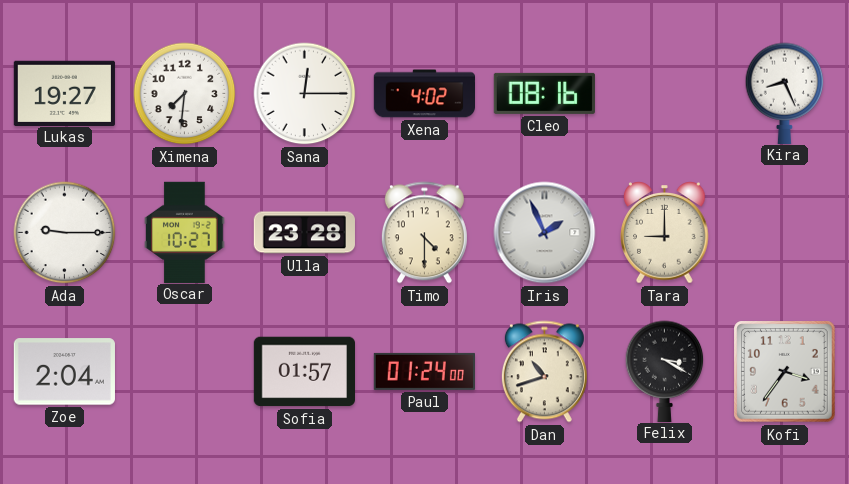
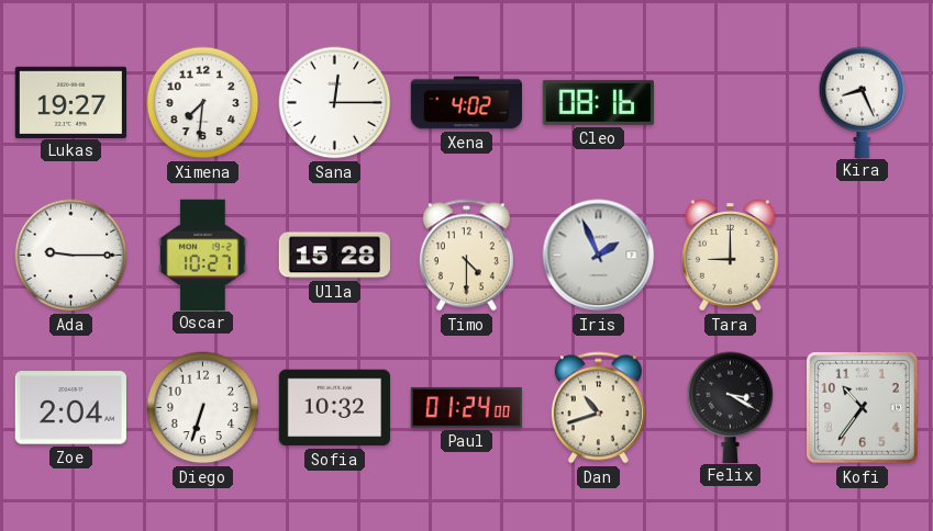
Ulla: 23:28 -> 15:28
Diego: none -> 6:33
Sofia: 01:57 -> 10:32
Kofi: 3:36 -> 10:36
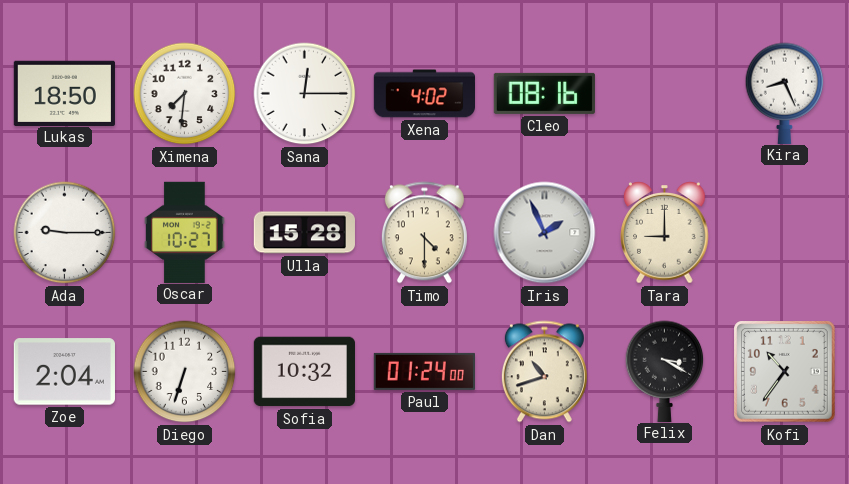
Lukas: 19:27 -> 18:50
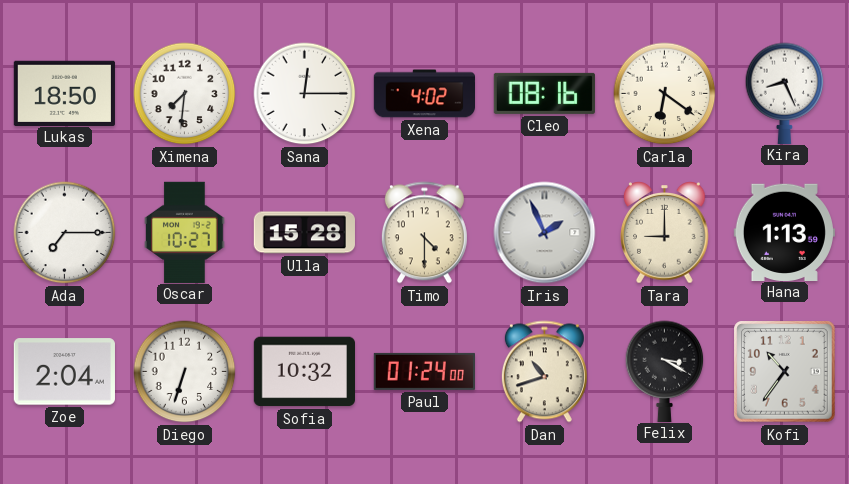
Carla: none -> 6:21
Ada: 9:15 -> 7:15
Hana: none -> 1:13
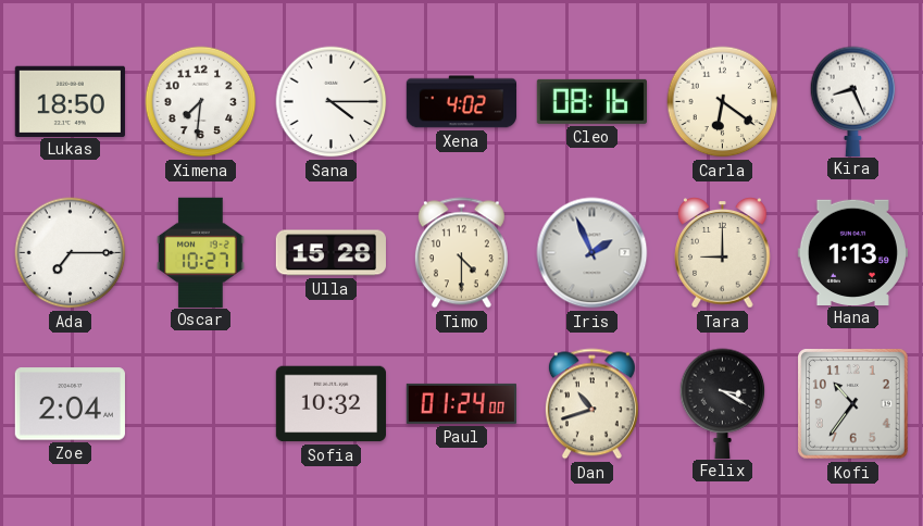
Sana: 12:15 -> 4:15
Diego: 6:33 -> none
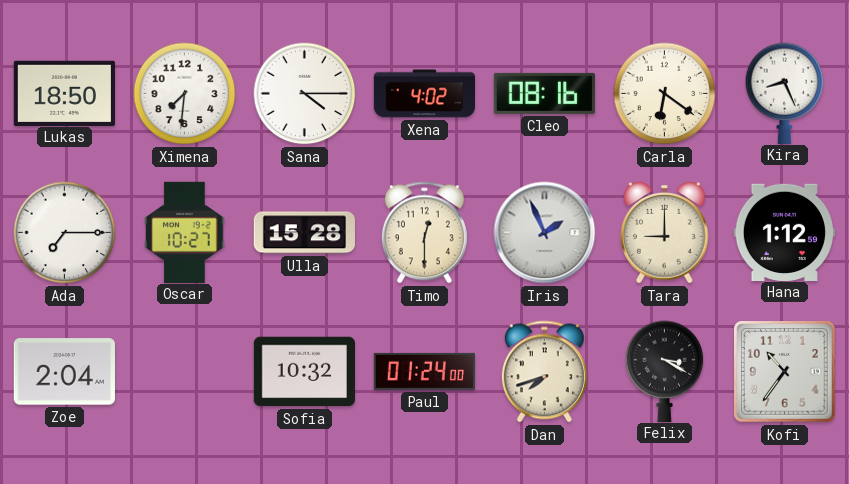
Timo: 4:30 -> 12:30
Hana: 1:13 -> 1:12
Dan: 10:42 -> 7:42
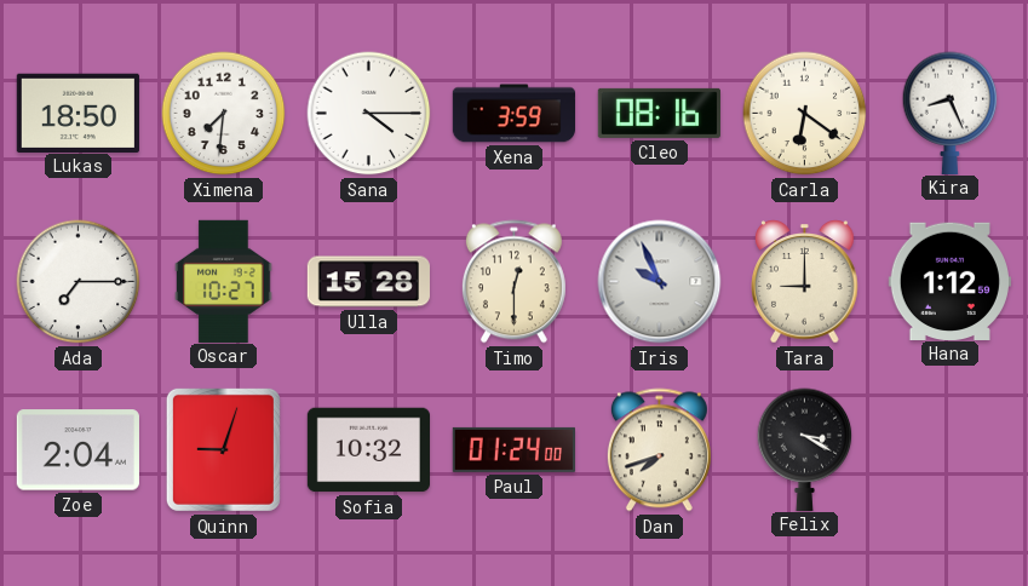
Xena: 4:02 -> 3:59
Iris: 1:56 -> 9:56
Quinn: none -> 9:03
Kofi: 10:36 -> none
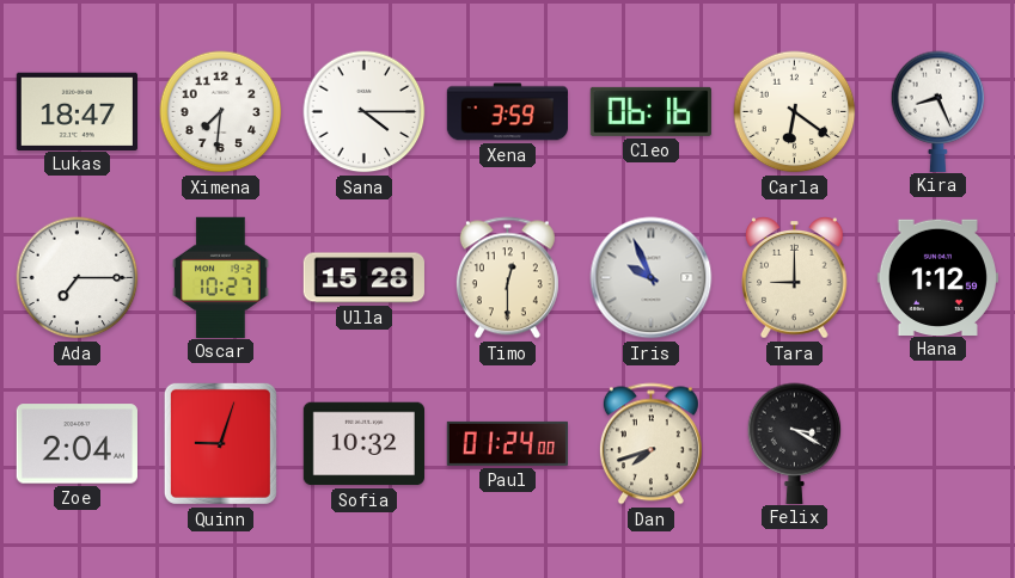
Lukas: 18:50 -> 18:47
Cleo: 08:16 -> 06:16
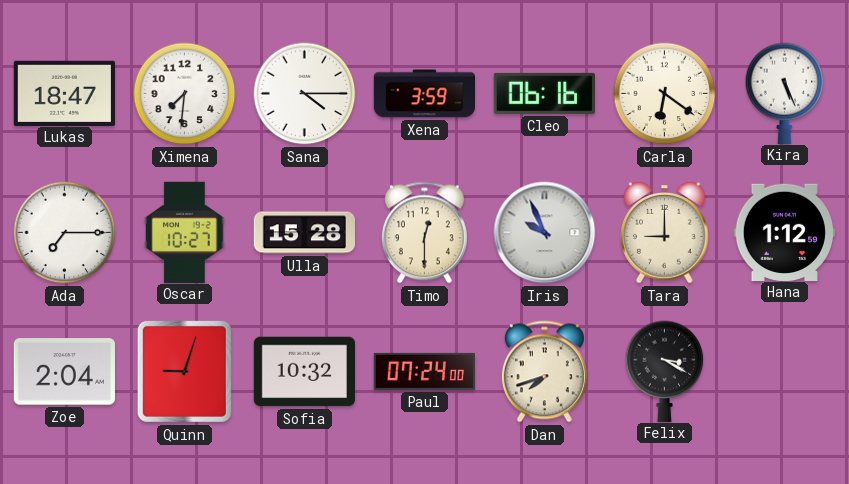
Kira: 8:26 -> 5:26
Paul: 01:24 -> 07:24
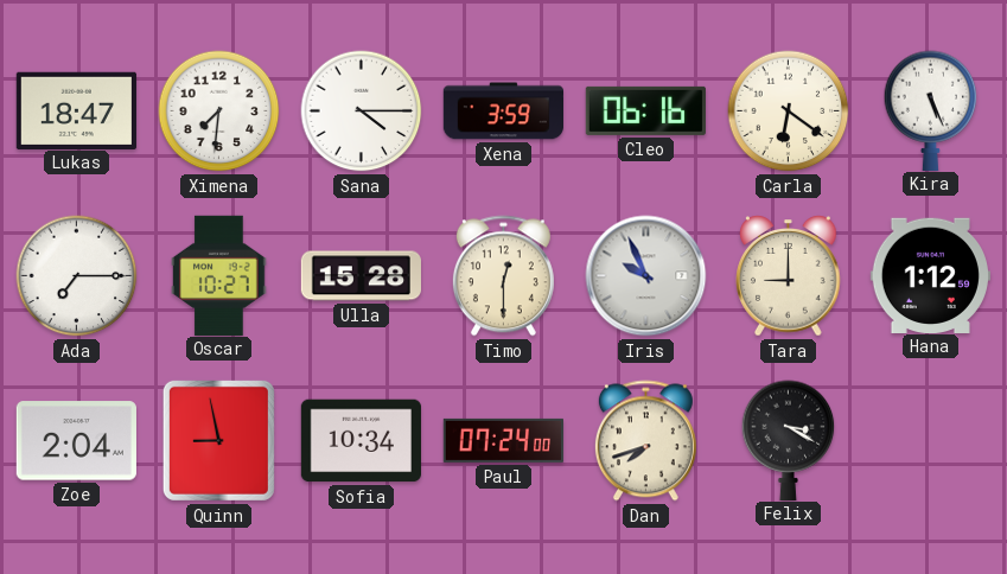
Quinn: 9:03 -> 8:58
Sofia: 10:32 -> 10:34
